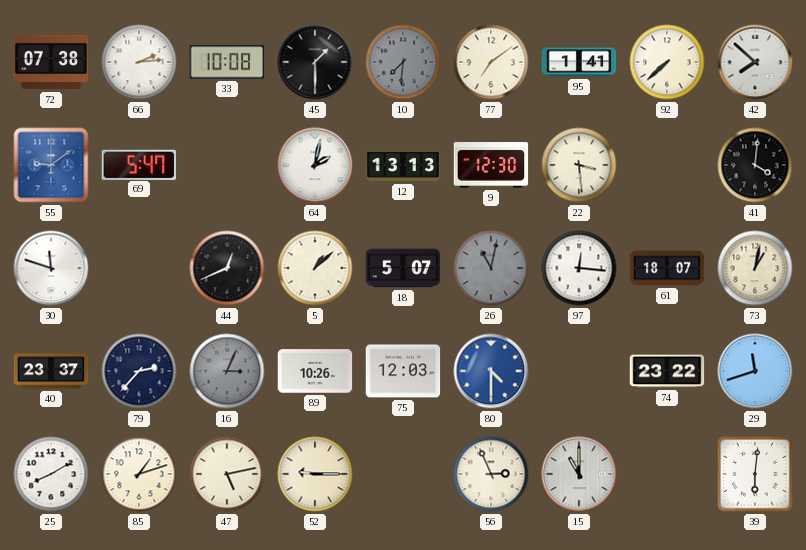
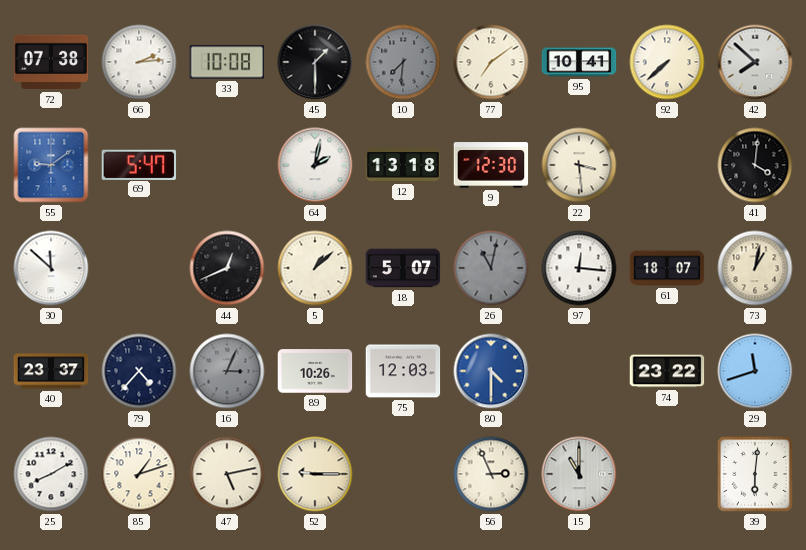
95: 1:41 -> 10:41
12: 13:13 -> 13:18
30: 11:48 -> 11:52
79: 2:37 -> 4:37
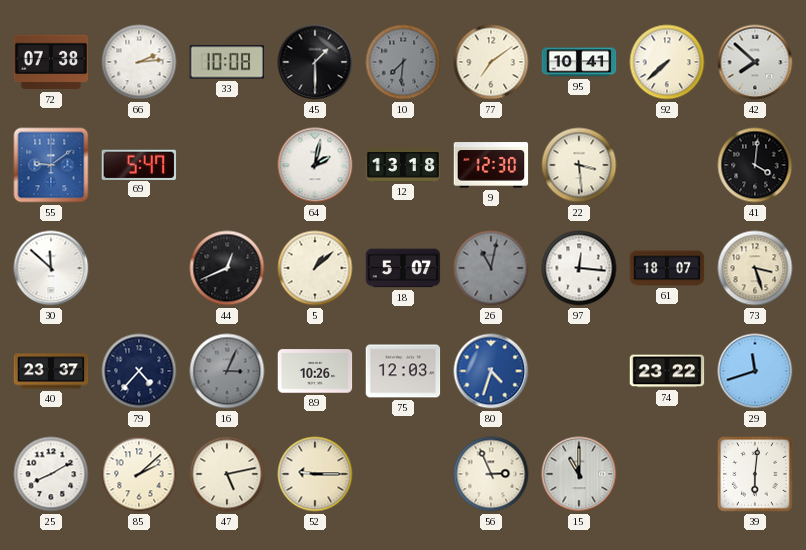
73: 1:02 -> 3:27
80: 4:30 -> 4:33
85: 1:12 -> 2:08
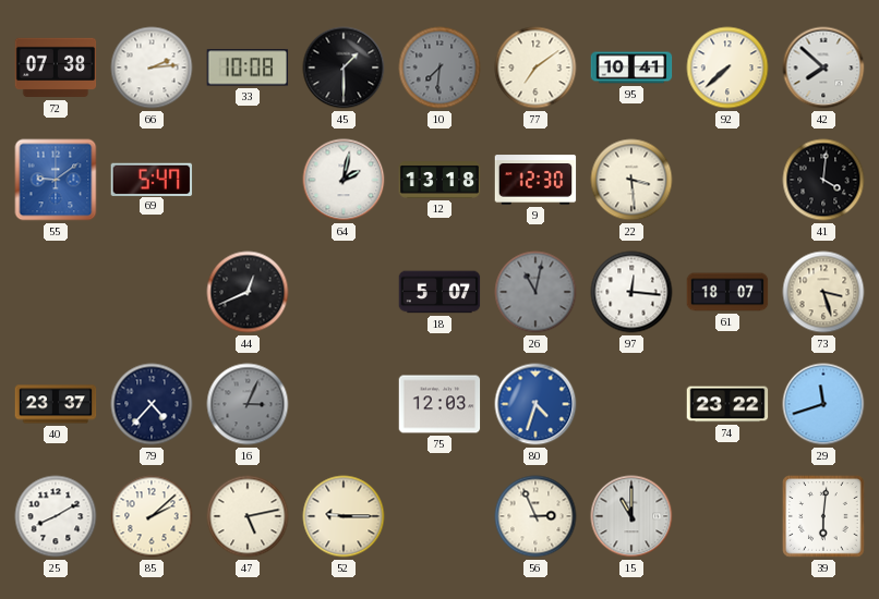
30: 11:52 -> none
5: 1:08 -> none
89: 10:26 -> none
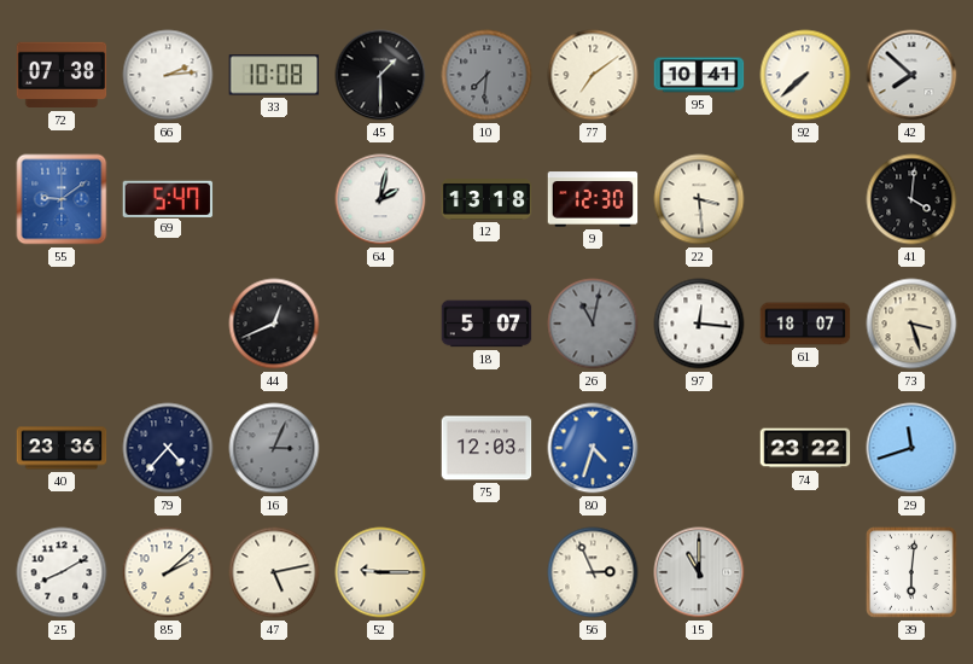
40: 23:37 -> 23:36
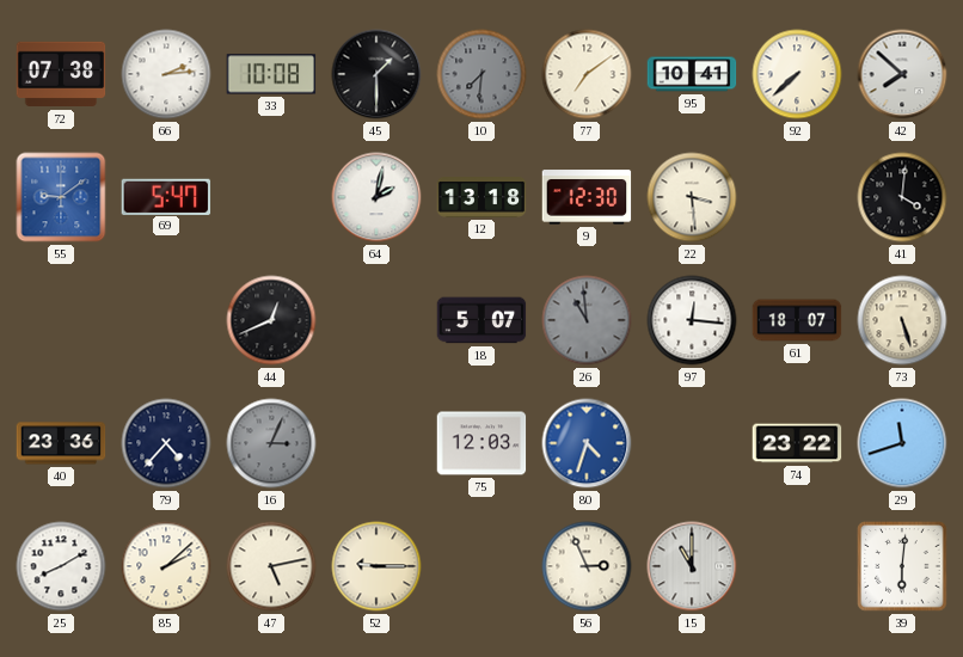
26: 11:02 -> 10:59
73: 3:27 -> 5:27
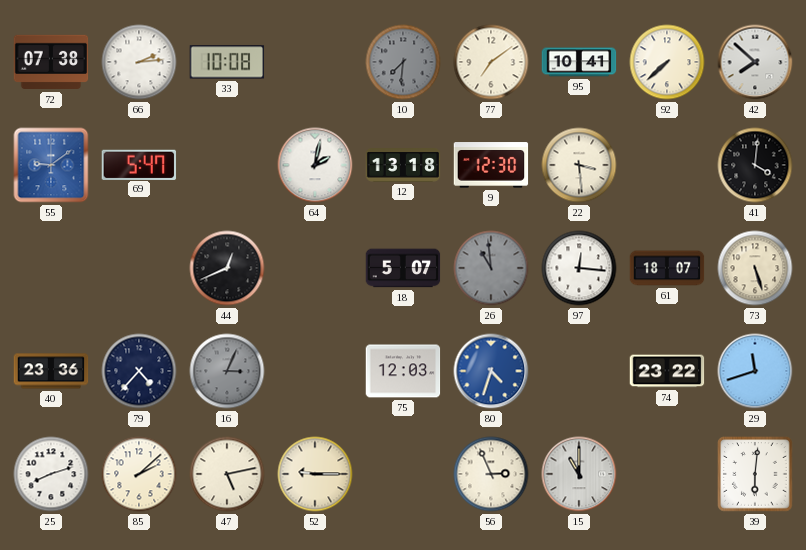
45: 1:30 -> none
25: 8:10 -> 8:12
